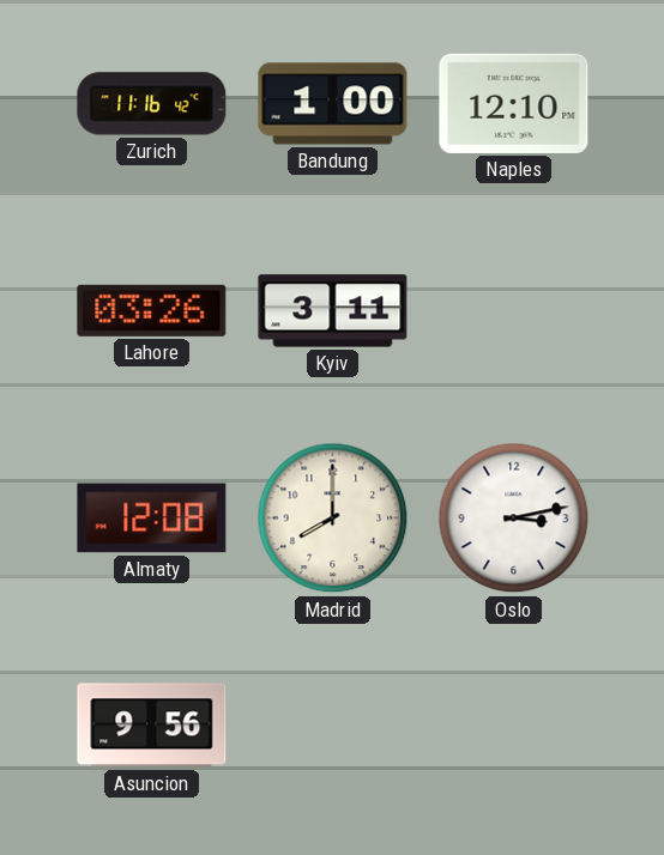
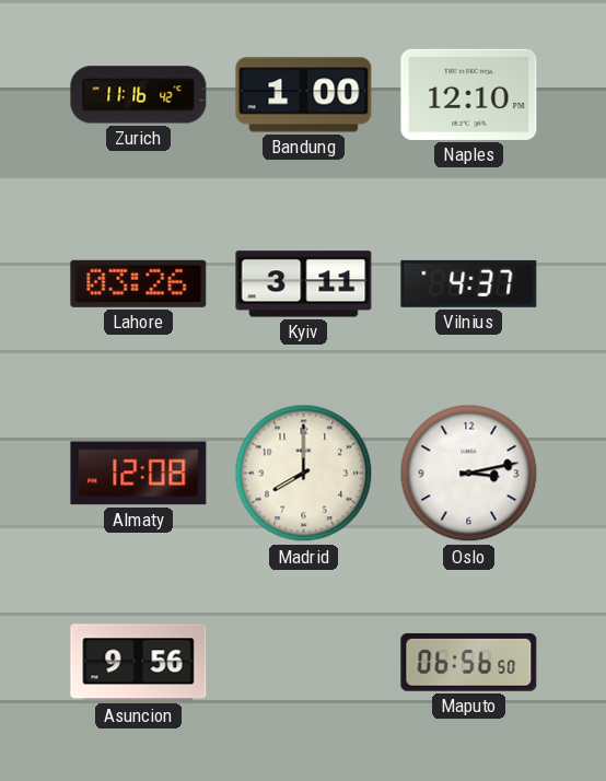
Vilnius: none -> 4:37
Maputo: none -> 06:56
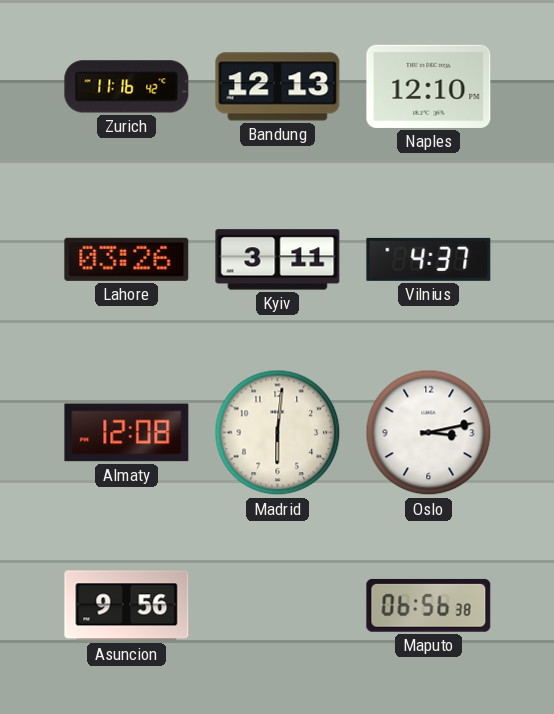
Bandung: 1:00 -> 12:13
Madrid: 8:00 -> 6:01
Maputo: 06:56:50 -> 06:56:38
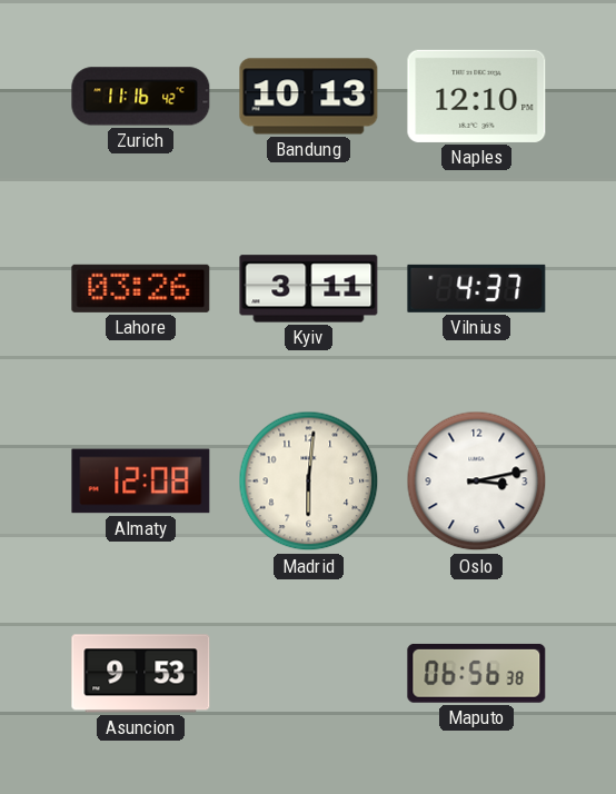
Bandung: 12:13 -> 10:13
Asuncion: 9:56 -> 9:53
